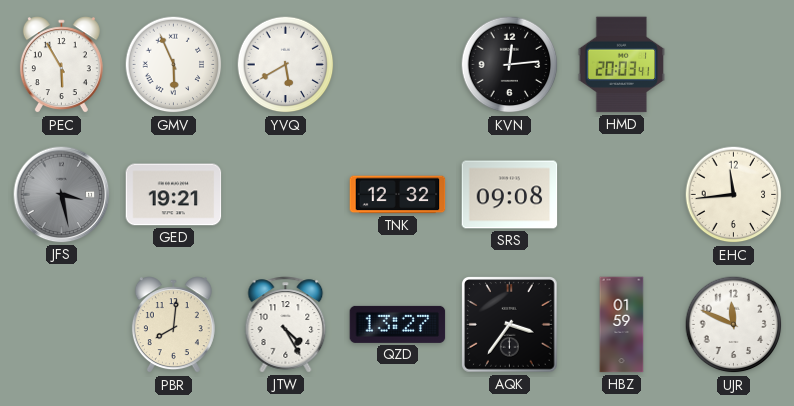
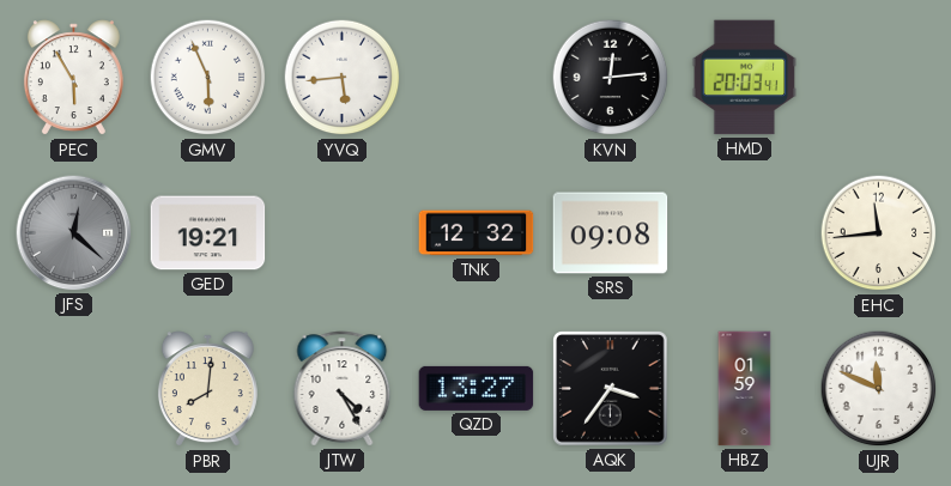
YVQ: 5:40 -> 5:44
JFS: 3:28 -> 12:22
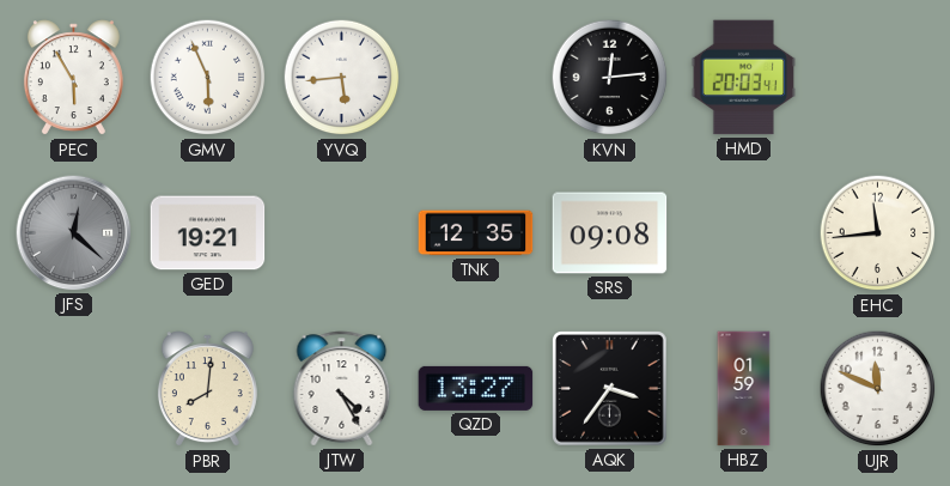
TNK: 12:32 -> 12:35
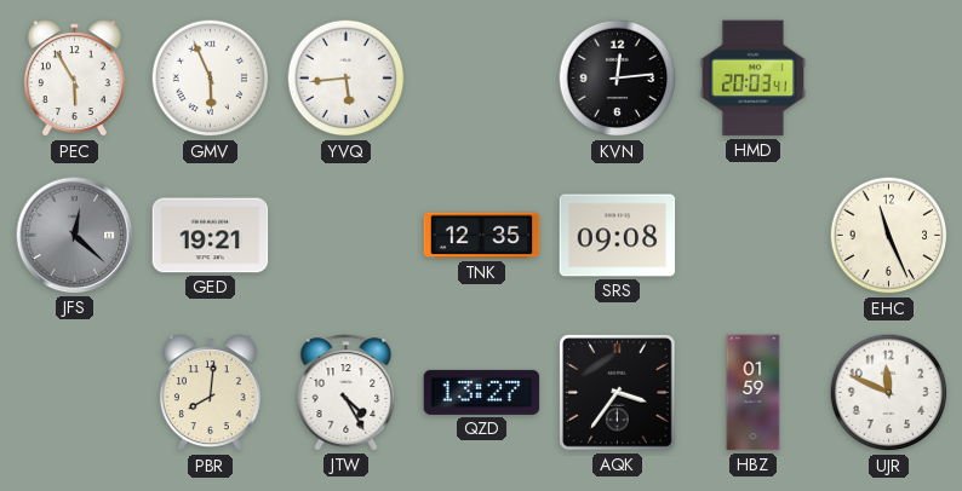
EHC: 11:44 -> 11:26
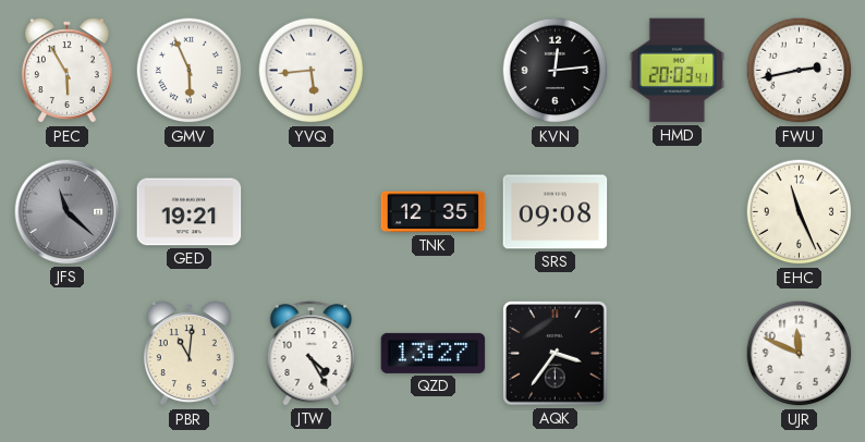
FWU: none -> 2:43
JFS: 12:22 -> 11:22
PBR: 8:01 -> 11:01
HBZ: 01:59 -> none
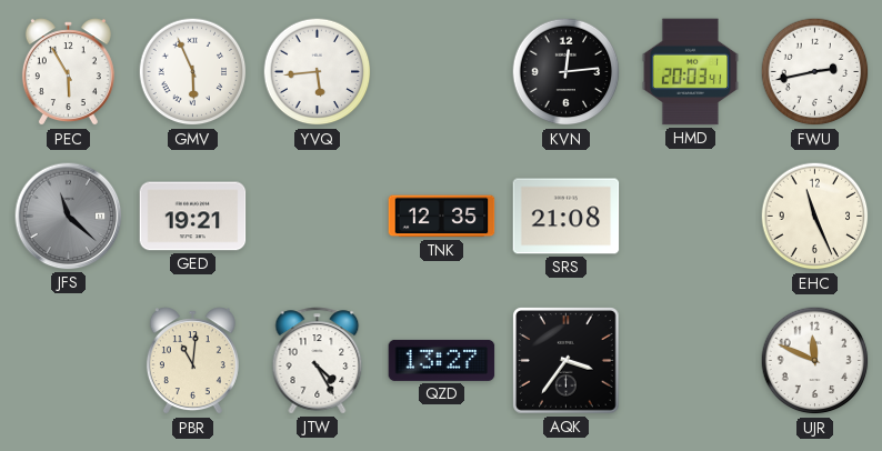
SRS: 09:08 -> 21:08
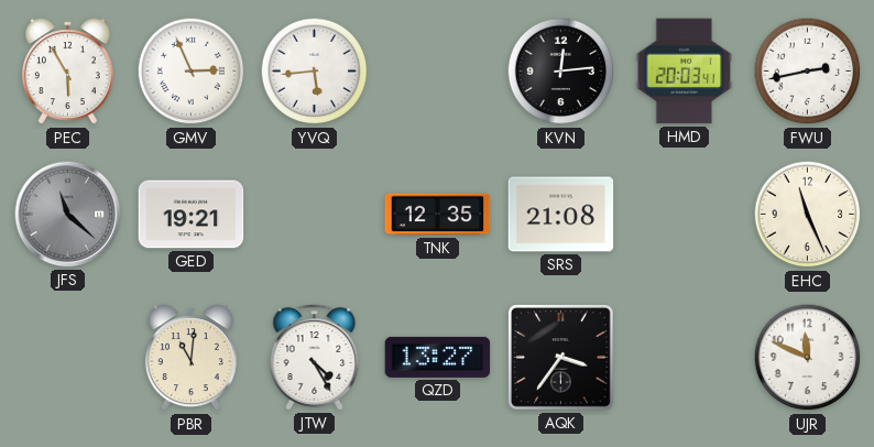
GMV: 5:56 -> 2:56
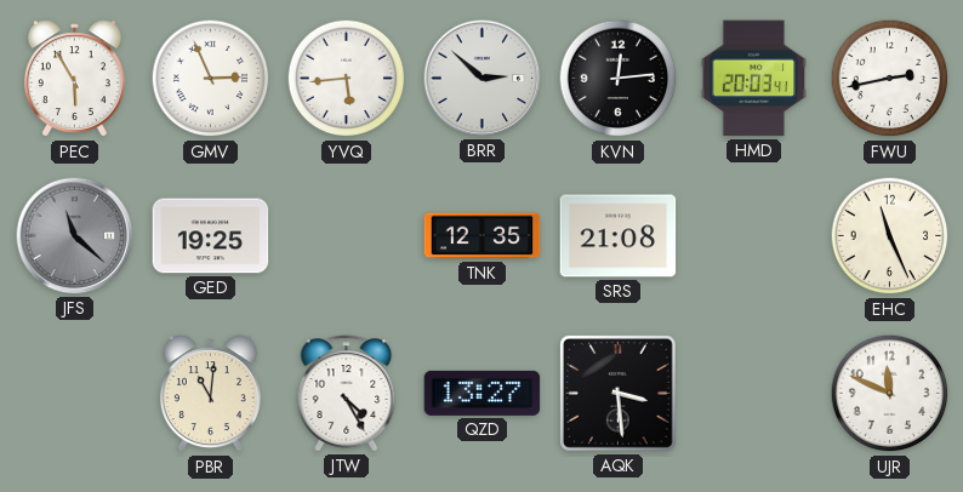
BRR: none -> 2:52
GED: 19:21 -> 19:25
AQK: 3:36 -> 3:29
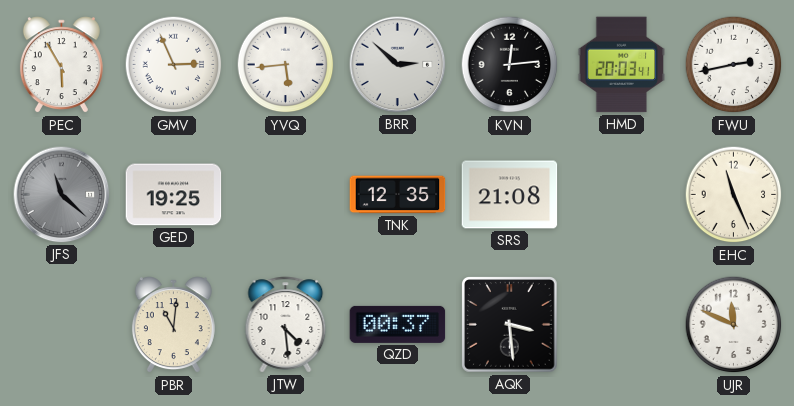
JTW: 4:25 -> 4:29
QZD: 13:27 -> 00:37
